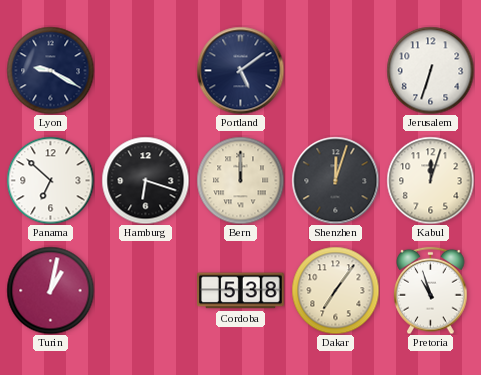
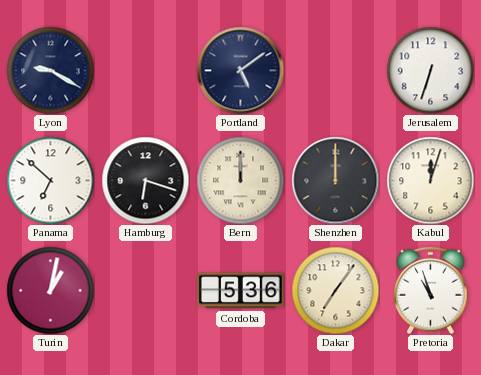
Shenzhen: 12:03 -> 12:00
Cordoba: 5:38 -> 5:36
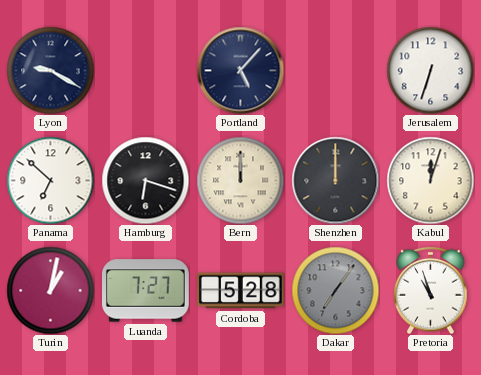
Portland: 5:09 -> 5:07
Luanda: none -> 7:27
Cordoba: 5:36 -> 5:28
Dakar dial: cream -> grey
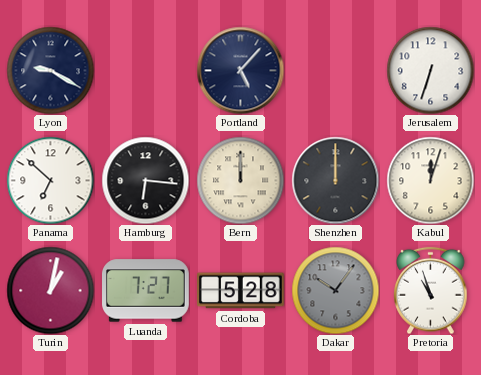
Hamburg: 6:18 -> 6:16
Dakar: 7:06 -> 10:06
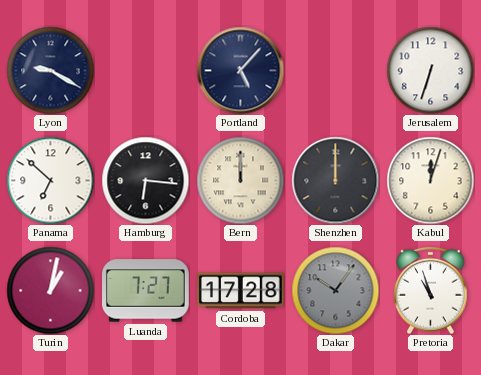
Cordoba: 5:28 -> 17:28
